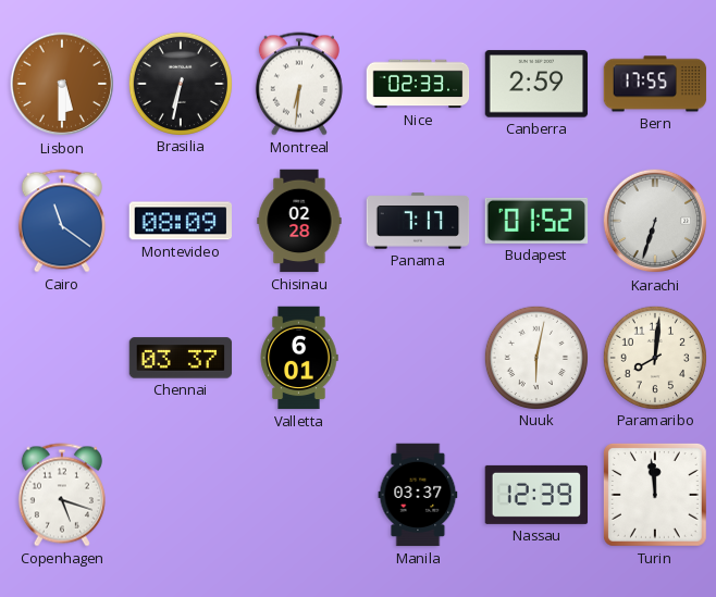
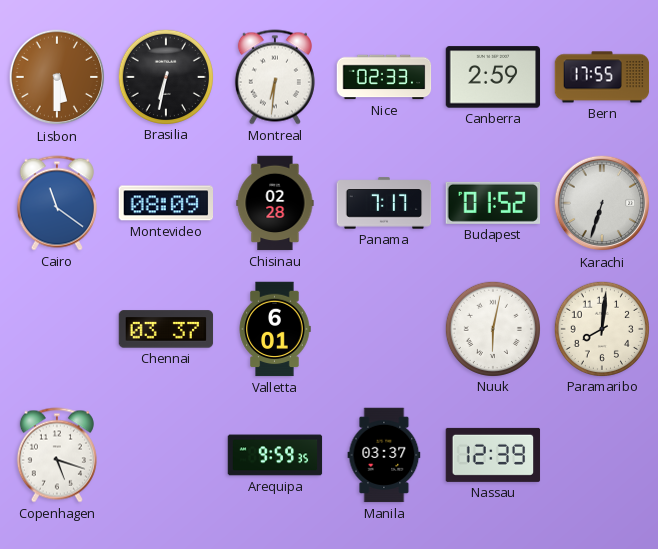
Arequipa: none -> 9:59
Turin: 11:59 -> none
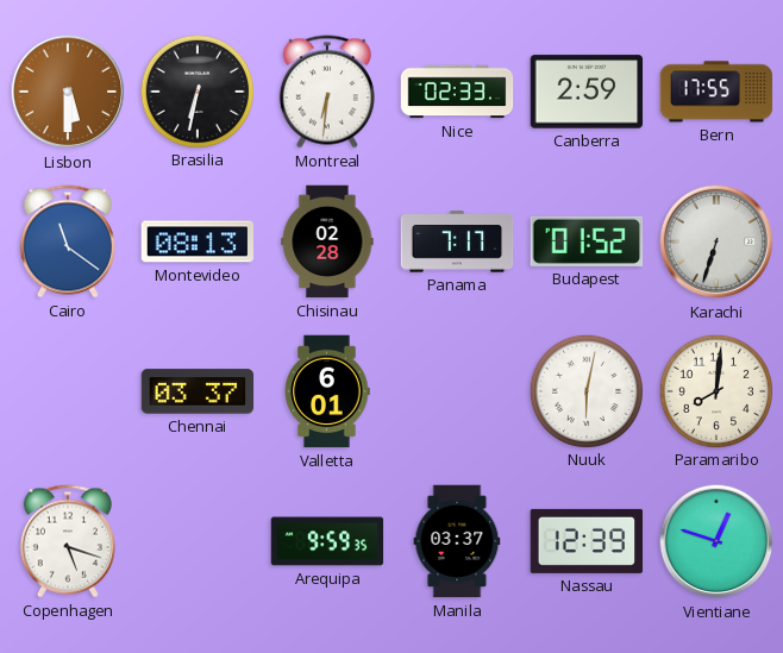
Montevideo: 08:09 -> 08:13
Vientiane: none -> 12:48
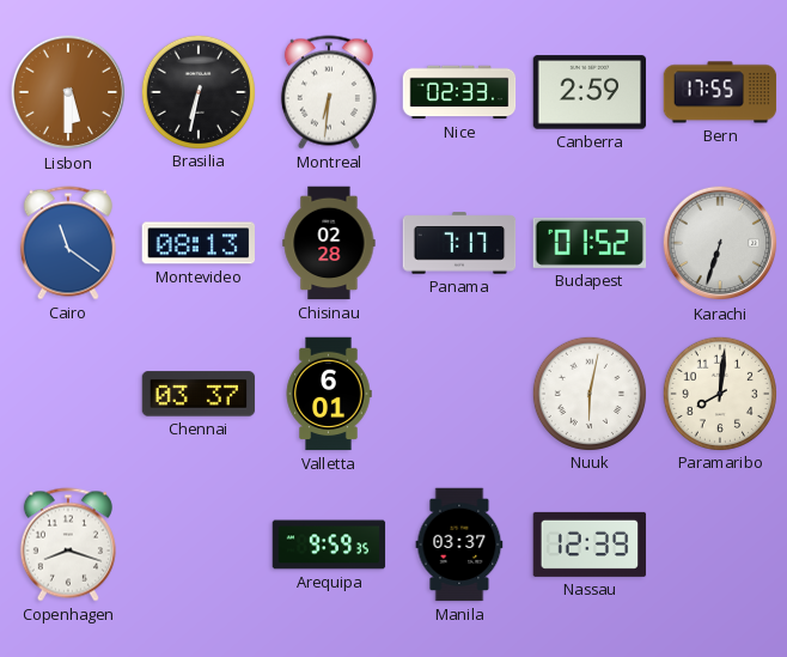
Copenhagen: 5:18 -> 8:18
Vientiane: 12:48 -> none
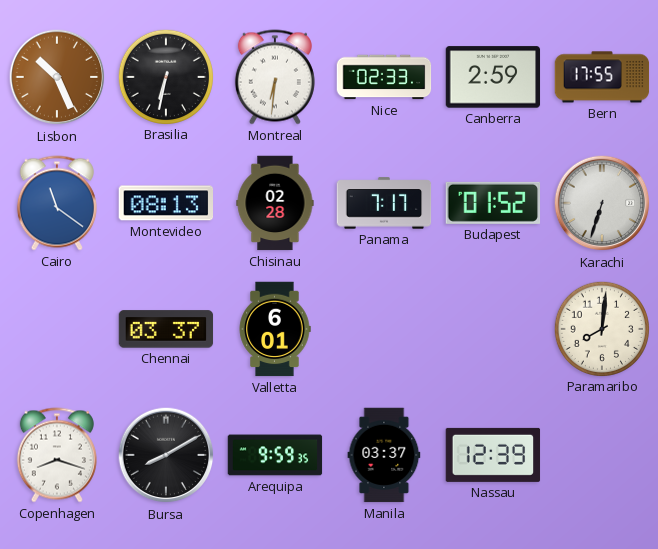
Lisbon: 5:30 -> 10:26
Nuuk: 6:02 -> none
Bursa: none -> 8:10
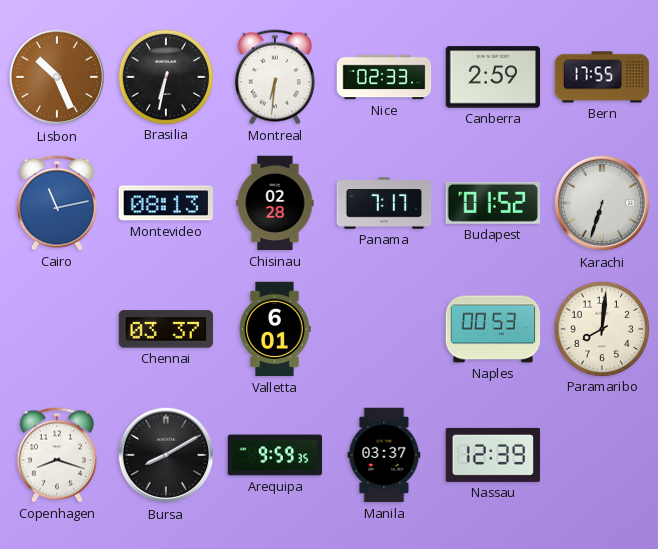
Cairo: 11:21 -> 11:13
Naples: none -> 00:53
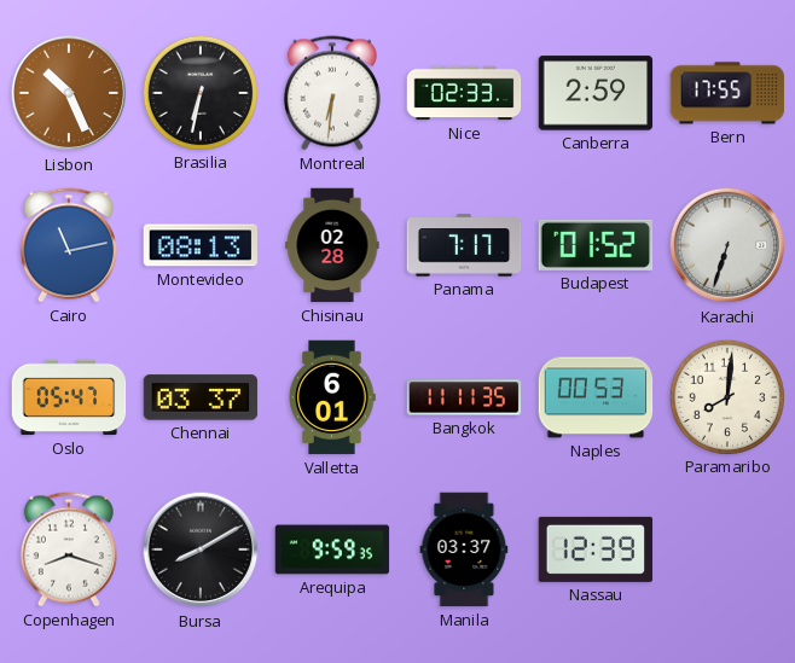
Oslo: none -> 05:47
Bangkok: none -> 11:11
